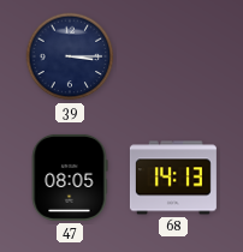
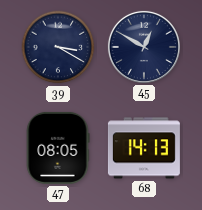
39: 3:15 -> 3:20
45: none -> 12:50
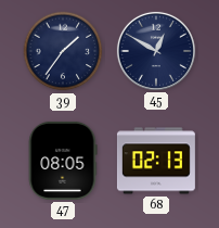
39: 3:20 -> 1:36
68: 14:13 -> 02:13
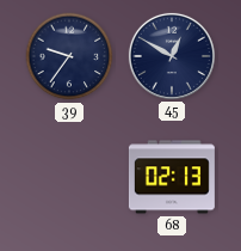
39: 1:36 -> 9:36
47: 08:05 -> none
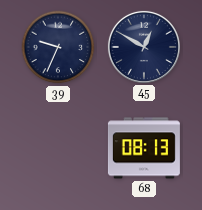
39: 9:36 -> 9:34
68: 02:13 -> 08:13
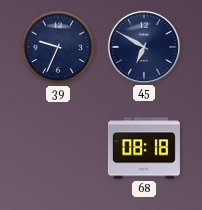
45: 12:50 -> 6:50
68: 08:13 -> 08:18
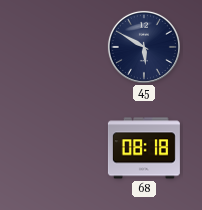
39: 9:34 -> none
45: 6:50 -> 5:50
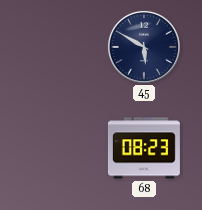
68: 08:18 -> 08:23
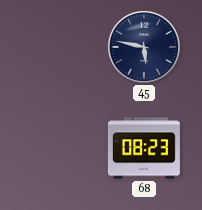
45: 5:50 -> 5:47
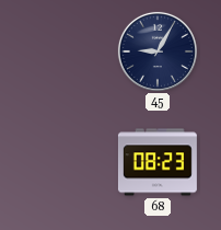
45: 5:47 -> 9:05
